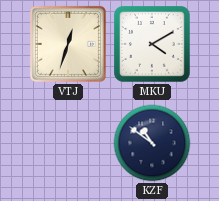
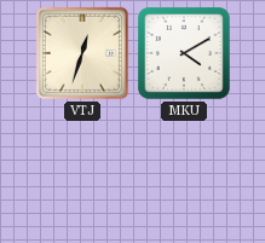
KZF: 10:51 -> none
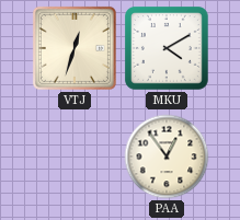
PAA: none -> 12:54
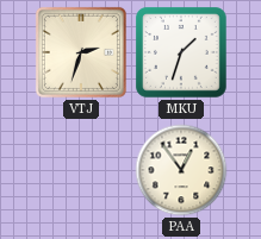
VTJ: 12:33 -> 2:33
MKU: 4:10 -> 1:33
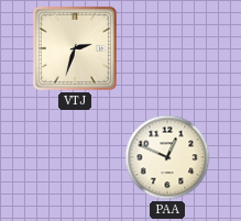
MKU: 1:33 -> none
PAA: 12:54 -> 12:49
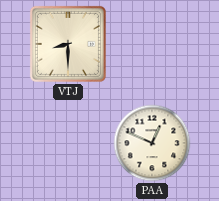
VTJ: 2:33 -> 8:30
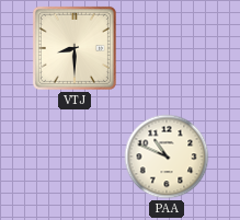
PAA: 12:49 -> 10:49
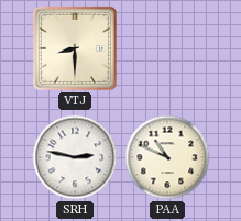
SRH: none -> 2:47
